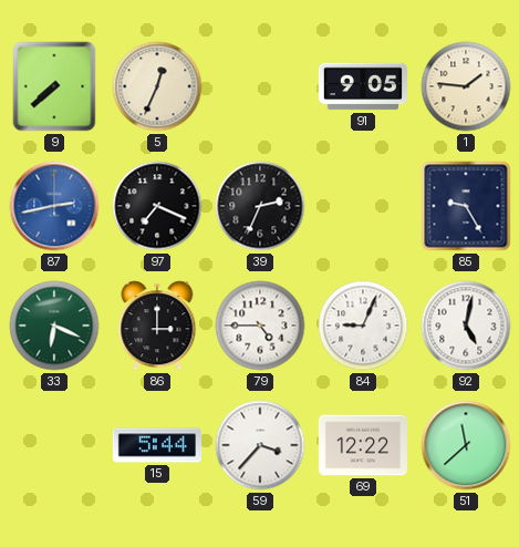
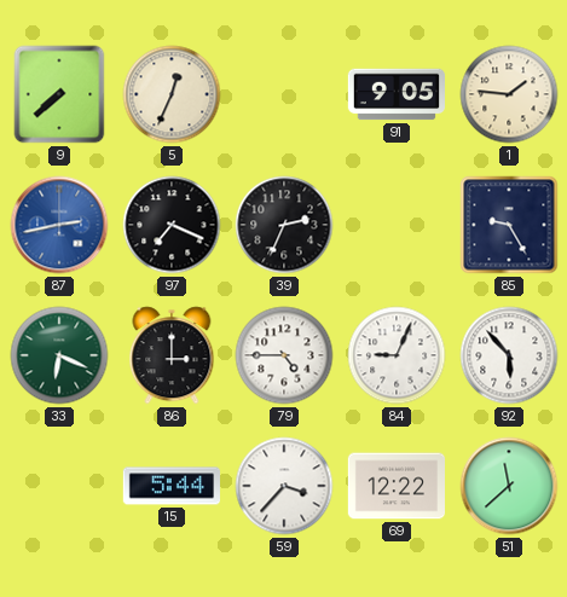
92: 5:02 -> 5:53
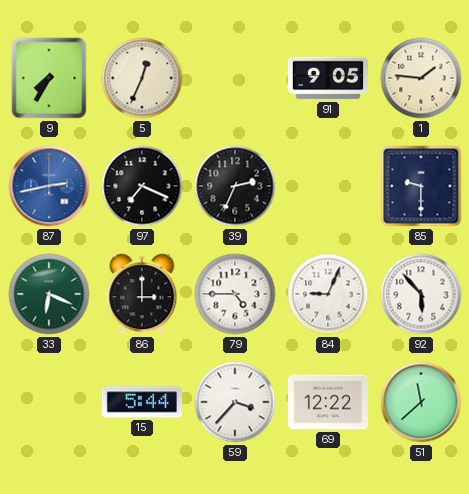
9: 7:38 -> 7:35
85: 9:25 -> 9:30
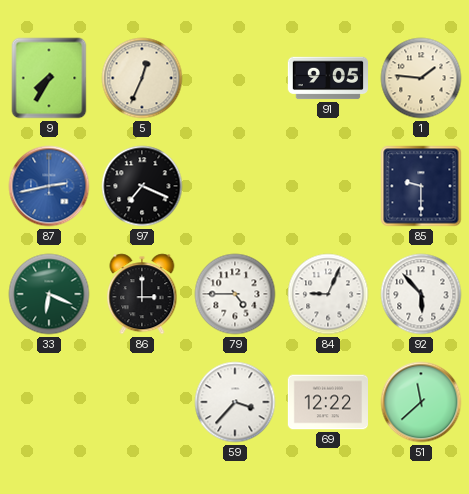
39: 2:34 -> none
15: 5:44 -> none
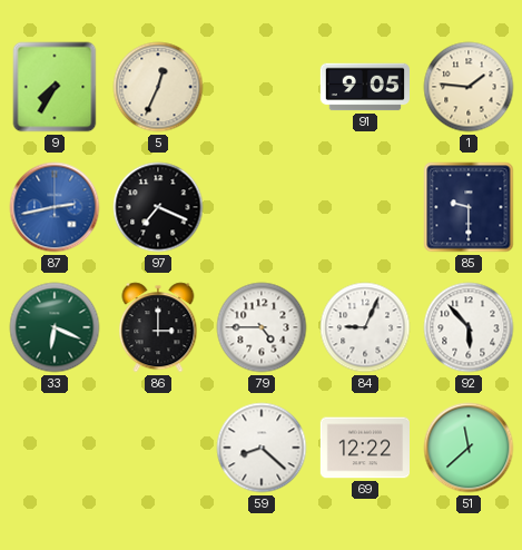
59: 3:37 -> 8:22
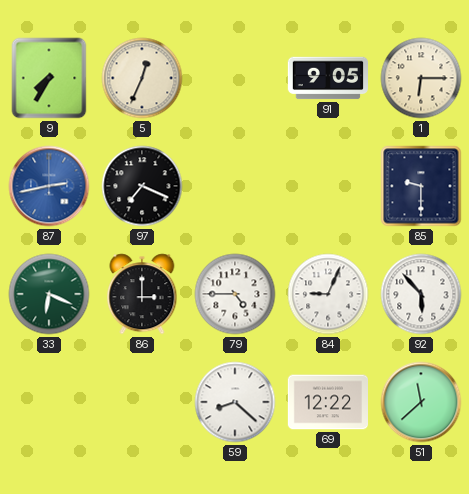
1: 1:46 -> 6:15
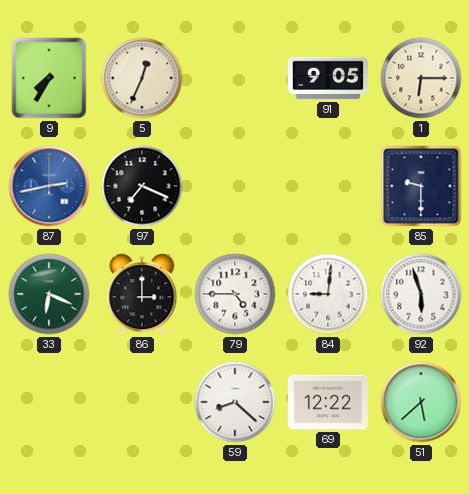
84: 9:04 -> 9:01
92: 5:53 -> 5:57
51: 11:38 -> 5:38
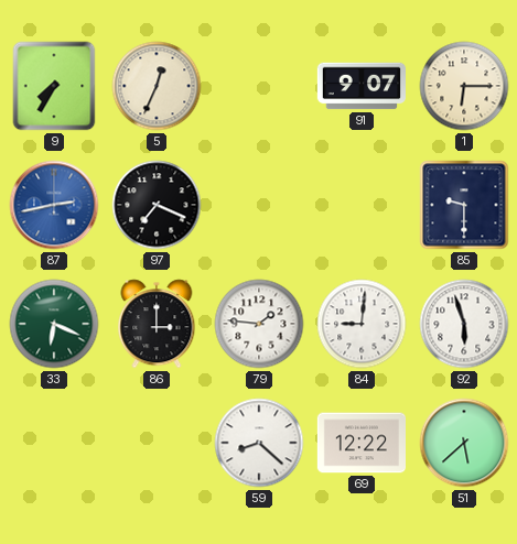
91: 9:05 -> 9:07
79: 4:45 -> 1:46
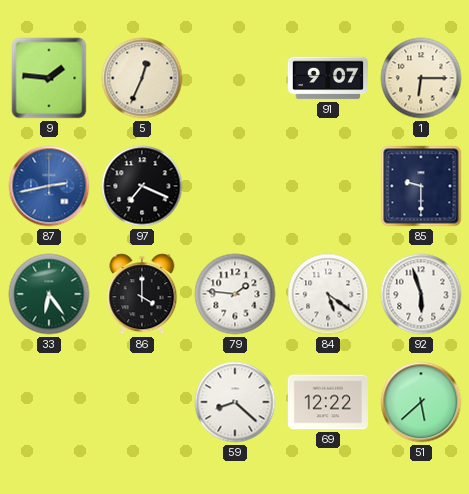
9: 7:35 -> 1:46
33: 6:19 -> 6:24
86: 3:00 -> 4:00
84: 9:01 -> 5:21
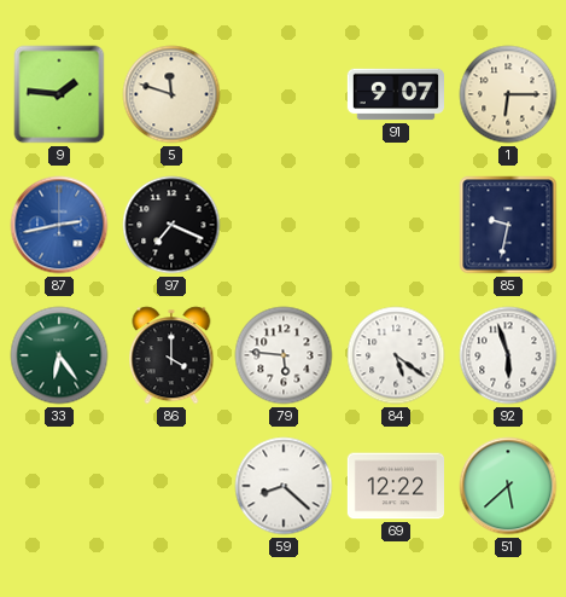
5: 12:34 -> 11:48
85: 9:30 -> 9:32
79: 1:46 -> 5:46
